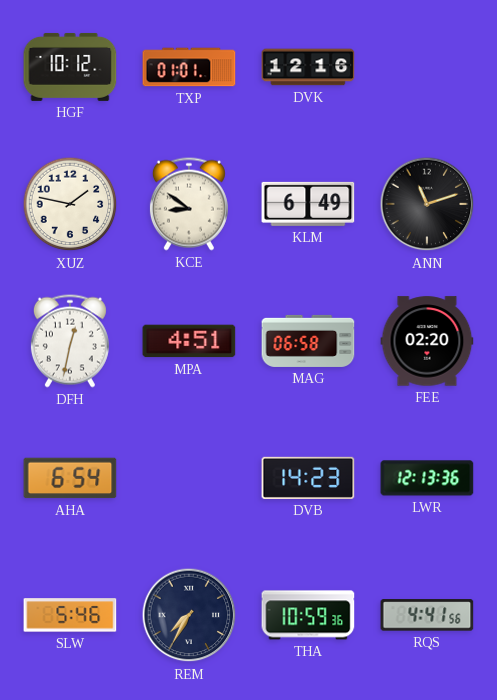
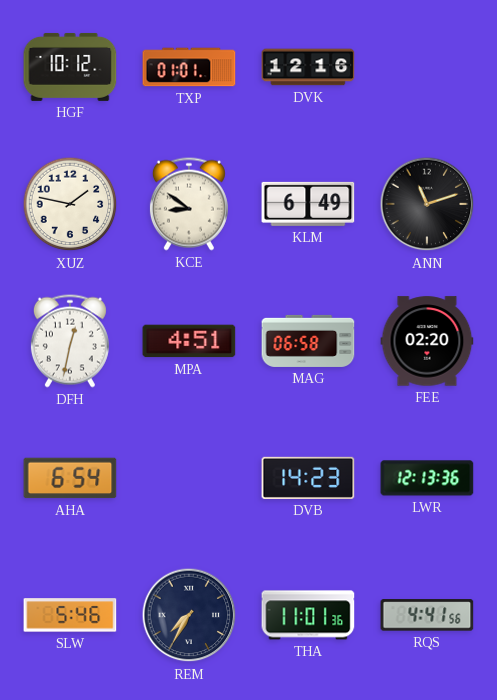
THA: 10:59 -> 11:01
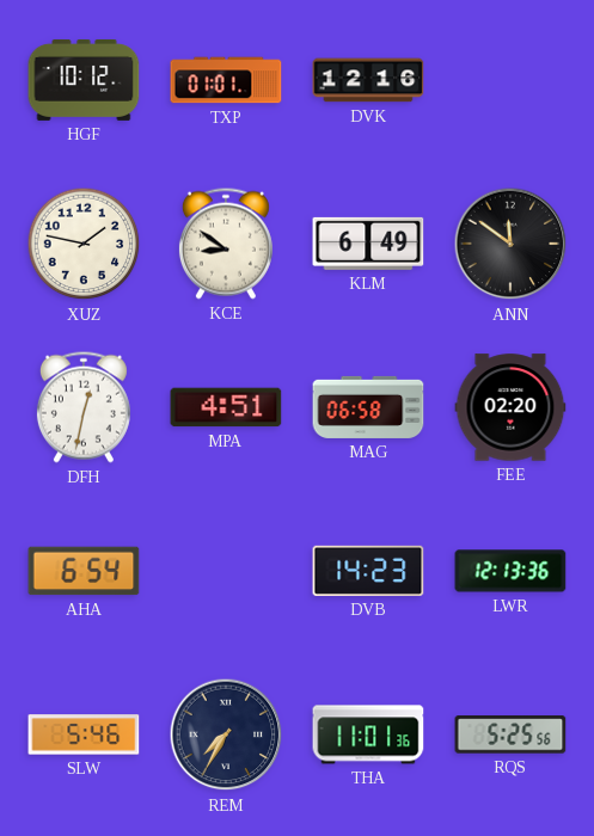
ANN: 11:12 -> 11:51
RQS: 4:41 -> 5:25
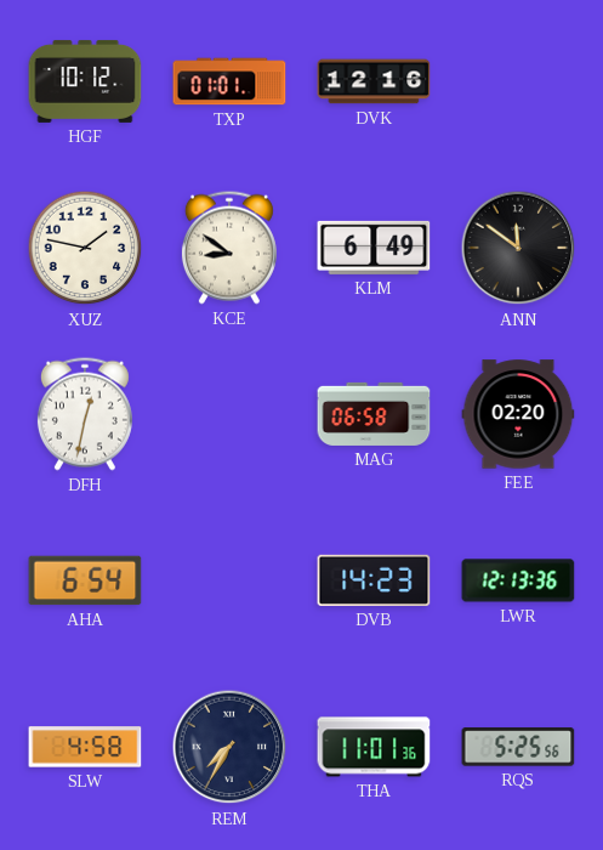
MPA: 4:51 -> none
SLW: 5:46 -> 4:58
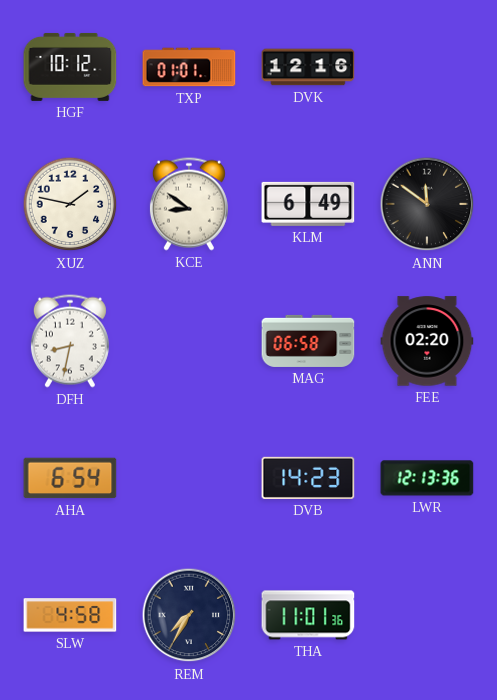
DFH: 12:32 -> 8:32
RQS: 5:25 -> none
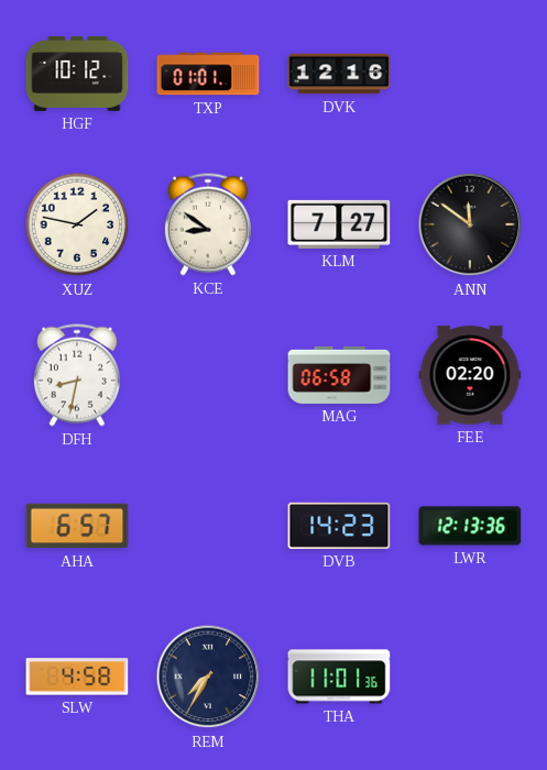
KLM: 6:49 -> 7:27
AHA: 6:54 -> 6:57
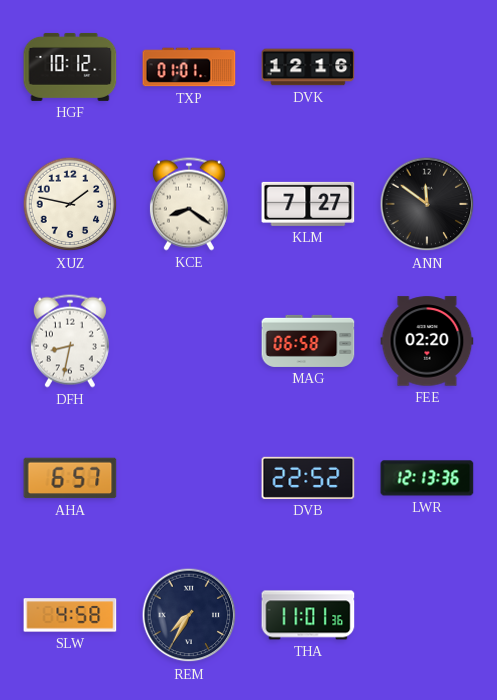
KCE: 8:51 -> 8:21
DVB: 14:23 -> 22:52
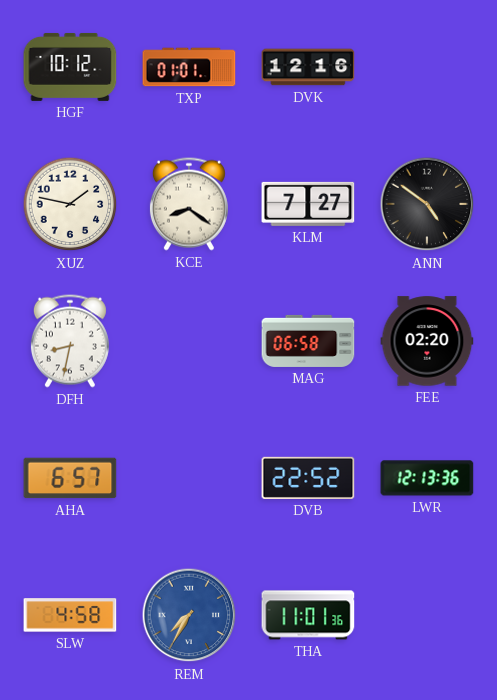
ANN: 11:51 -> 4:51
REM dial: navy -> blue
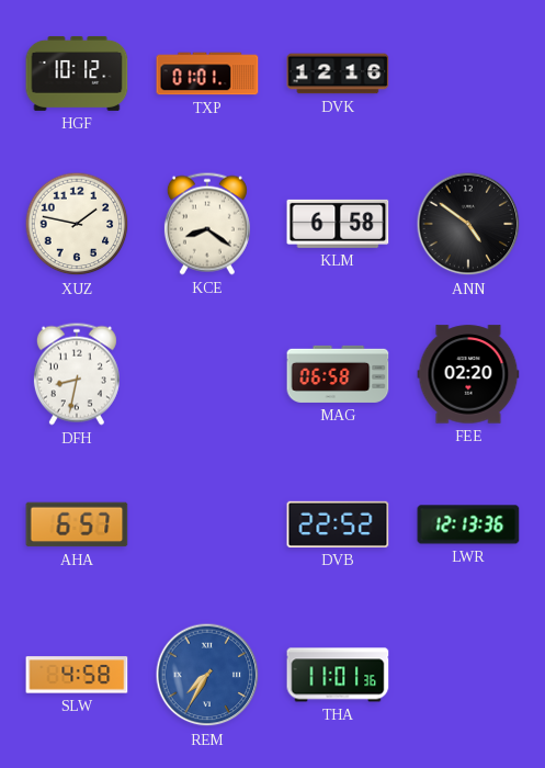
KLM: 7:27 -> 6:58
